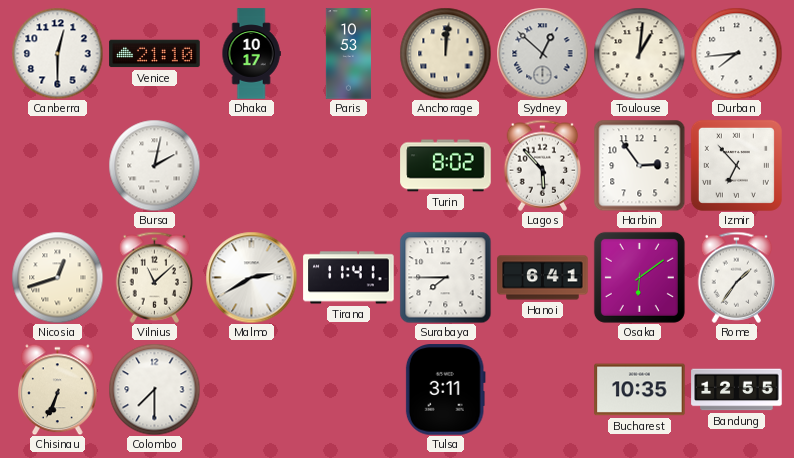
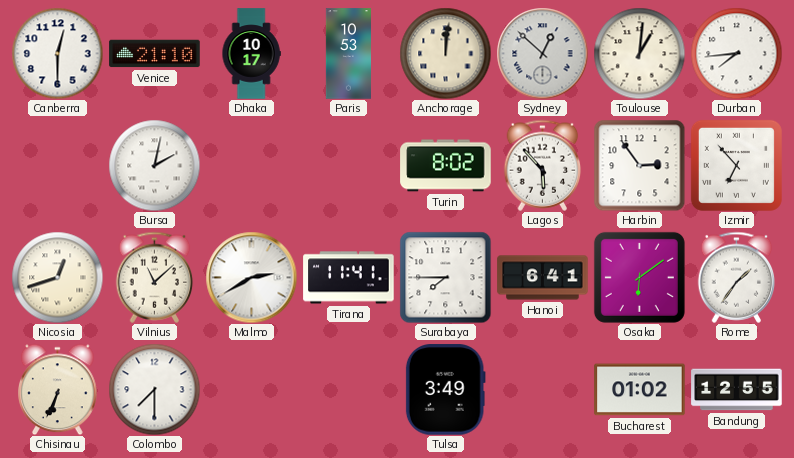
Tulsa: 3:11 -> 3:49
Bucharest: 10:35 -> 01:02
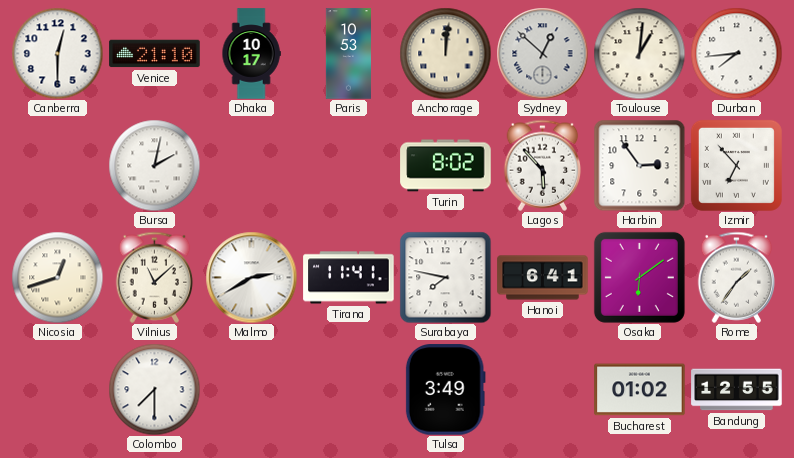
Surabaya: 7:45 -> 7:47
Chisinau: 6:34 -> none
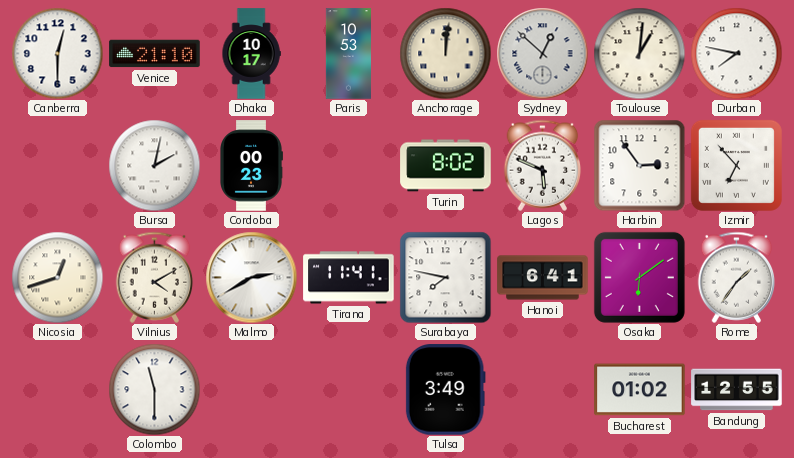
Durban: 7:44 -> 7:47
Cordoba: none -> 00:23
Lagos: 5:53 -> 5:49
Vilnius: 11:08 -> 4:10
Colombo: 7:30 -> 11:30
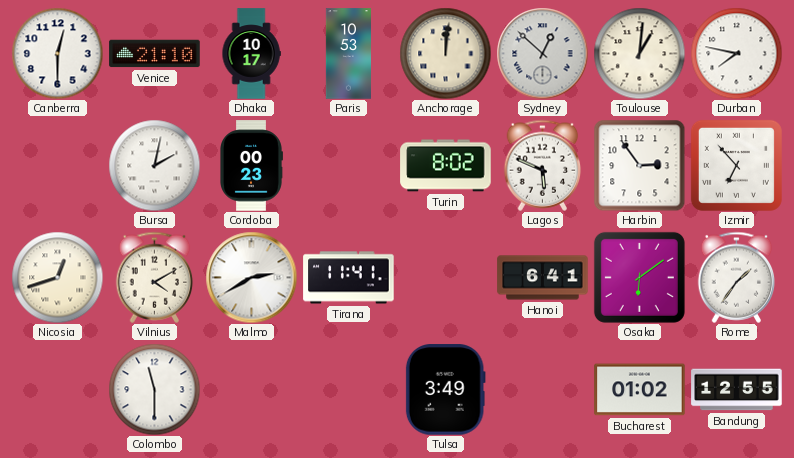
Surabaya: 7:47 -> none
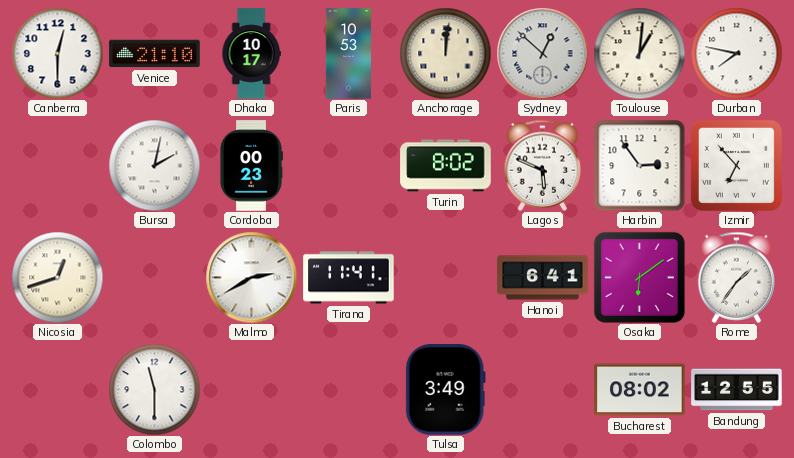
Vilnius: 4:10 -> none
Bucharest: 01:02 -> 08:02
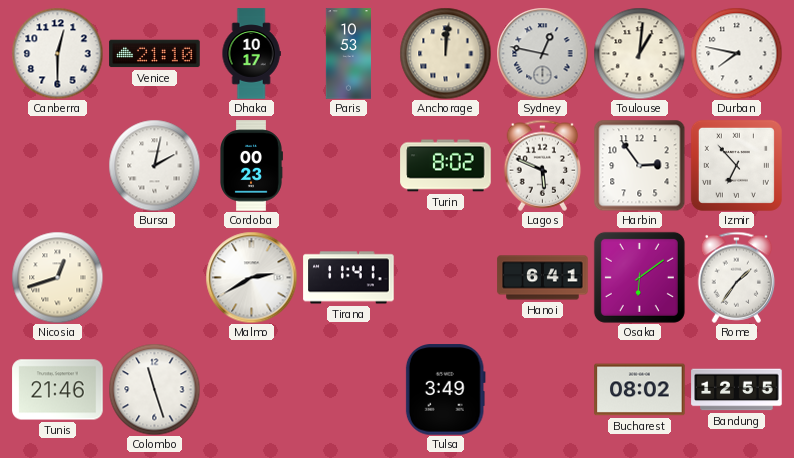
Sydney: 12:52 -> 12:47
Tunis: none -> 21:46
Colombo: 11:30 -> 11:27
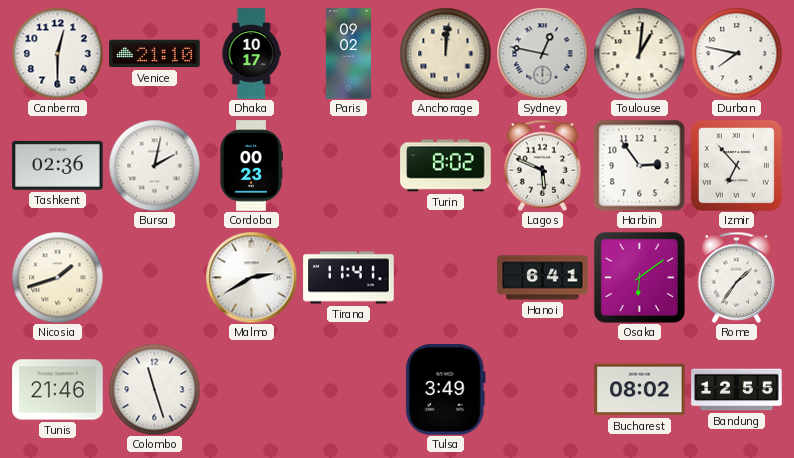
Paris: 10:53 -> 09:02
Tashkent: none -> 02:36
Nicosia: 12:42 -> 1:42
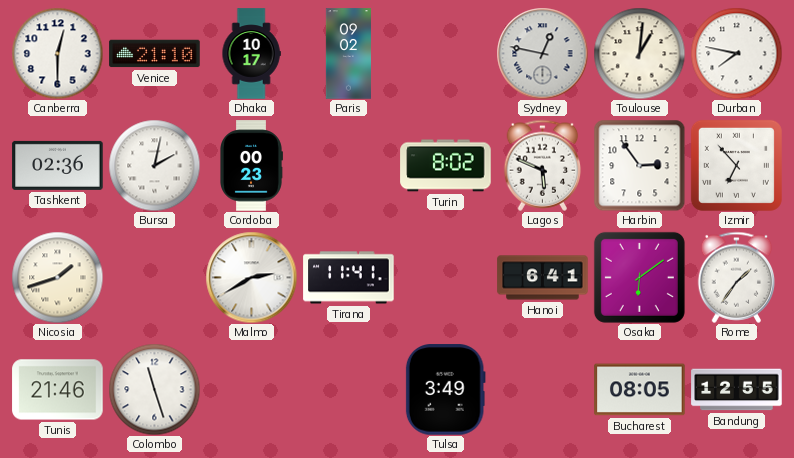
Anchorage: 12:01 -> none
Bucharest: 08:02 -> 08:05
